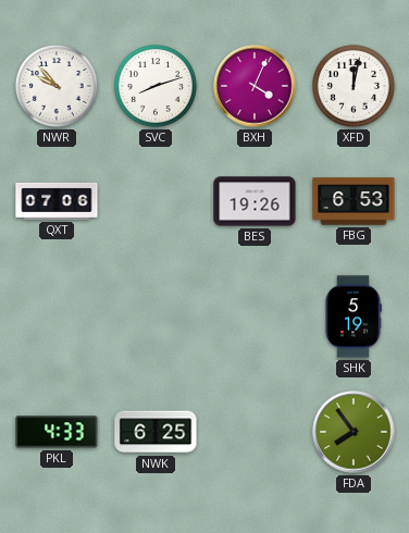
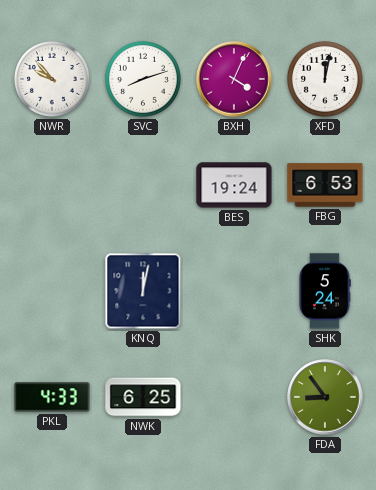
QXT: 07:06 -> none
BES: 19:26 -> 19:24
KNQ: none -> 12:02
SHK: 5:19 -> 5:24
FDA: 7:54 -> 8:54
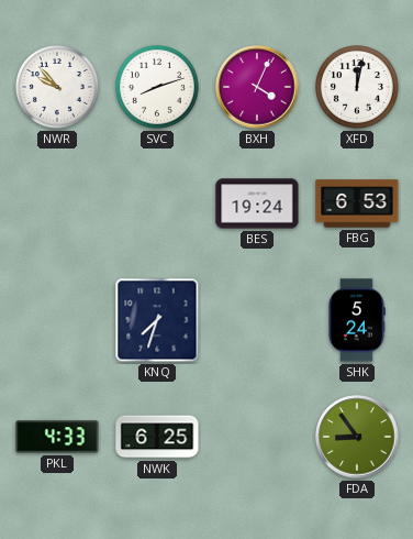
KNQ: 12:02 -> 7:33
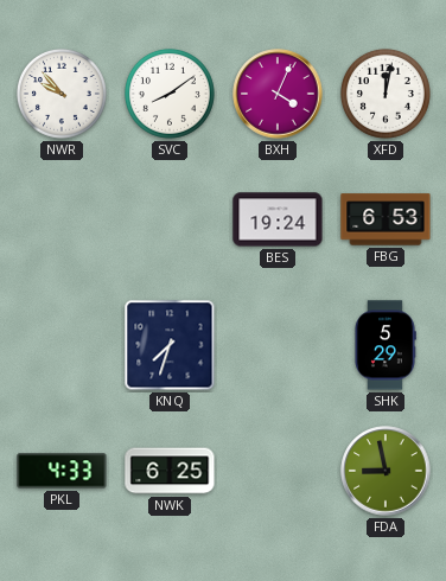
SVC: 8:12 -> 8:09
SHK: 5:24 -> 5:29
FDA: 8:54 -> 8:58
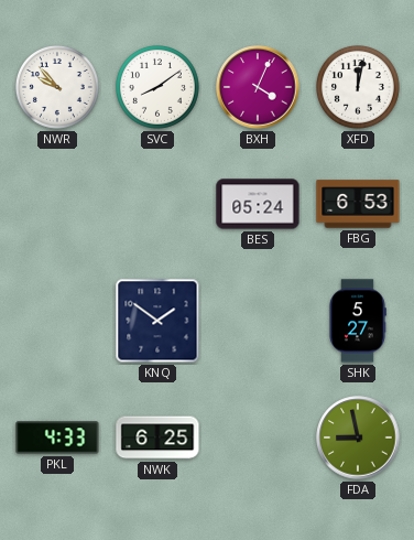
BES: 19:24 -> 05:24
KNQ: 7:33 -> 1:51
SHK: 5:29 -> 5:27
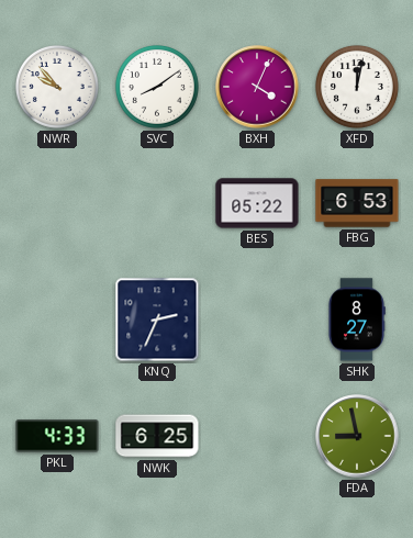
BES: 05:24 -> 05:22
KNQ: 1:51 -> 2:34
SHK: 5:27 -> 8:27
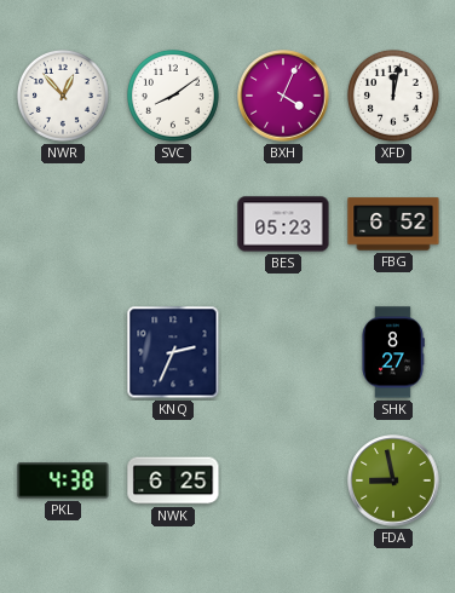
NWR: 9:53 -> 12:53
BES: 05:22 -> 05:23
FBG: 6:53 -> 6:52
PKL: 4:33 -> 4:38
